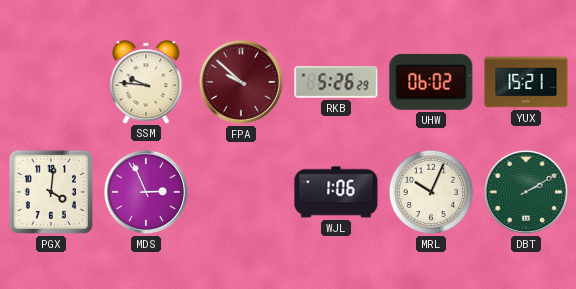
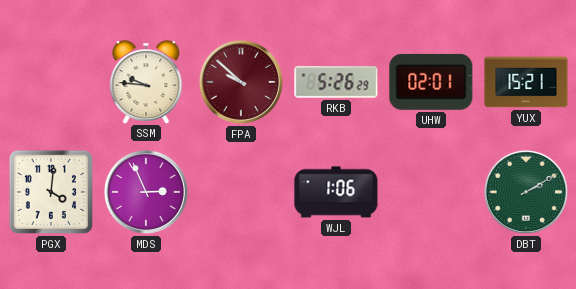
UHW: 06:02 -> 02:01
MRL: 10:04 -> none
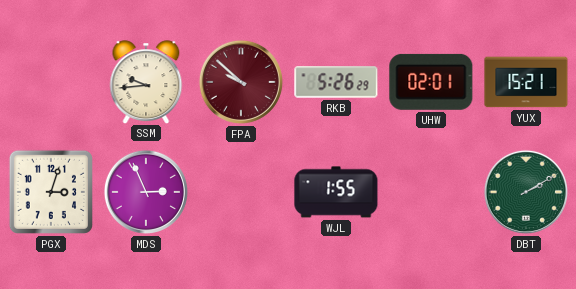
SSM: 9:46 -> 9:44
PGX: 4:01 -> 3:03
WJL: 1:06 -> 1:55
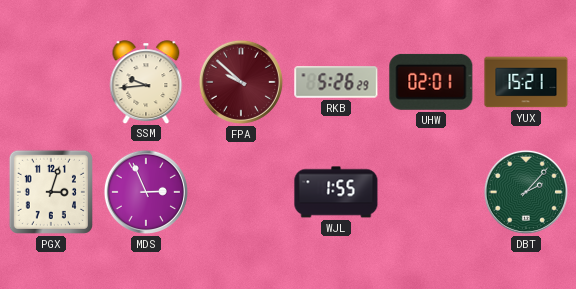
DBT: 2:10 -> 2:07
